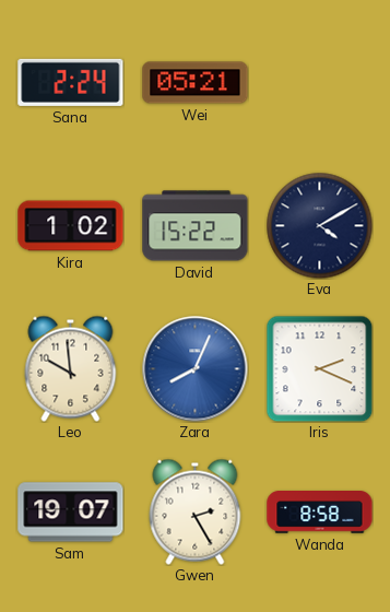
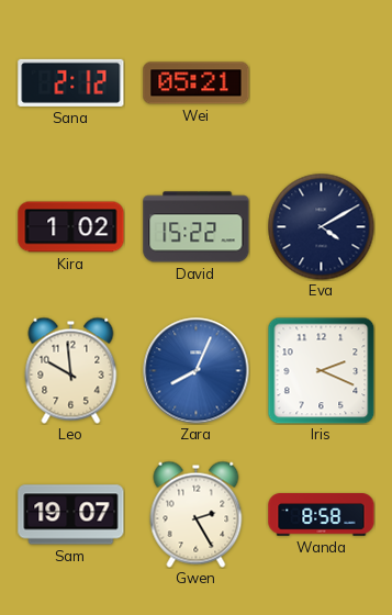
Sana: 2:24 -> 2:12
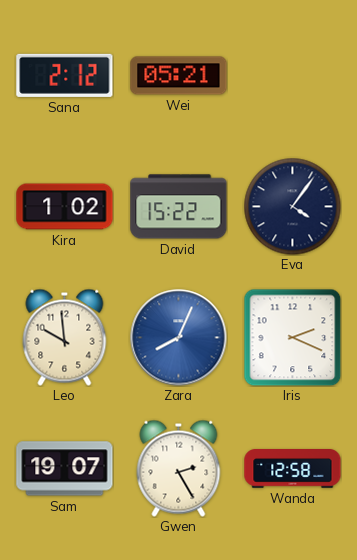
Eva: 4:10 -> 4:06
Wanda: 8:58 -> 12:58
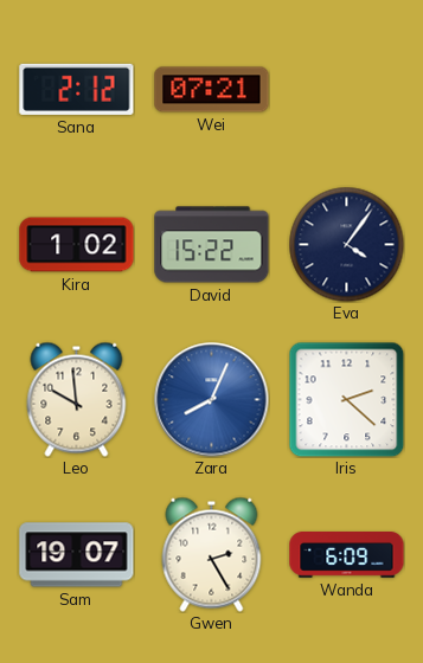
Wei: 05:21 -> 07:21
Iris: 2:19 -> 2:22
Wanda: 12:58 -> 6:09
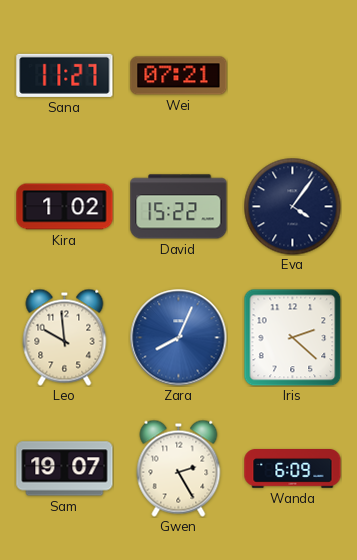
Sana: 2:12 -> 11:27
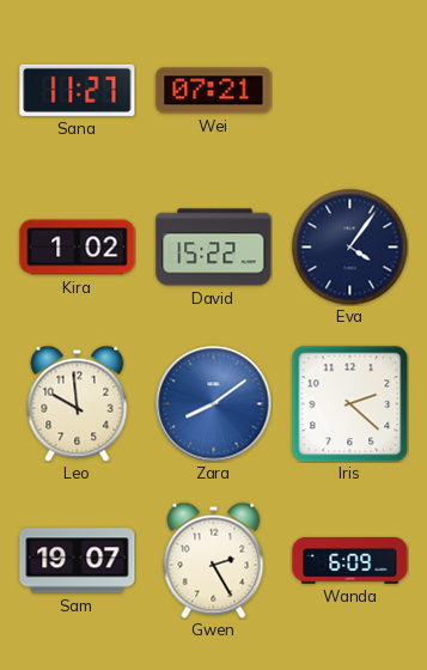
Zara: 8:04 -> 8:09
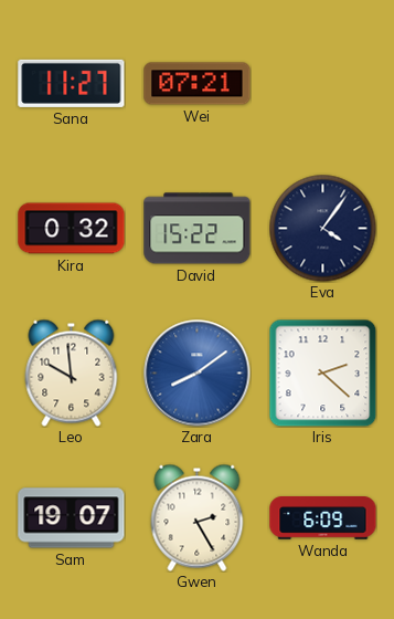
Kira: 1:02 -> 0:32
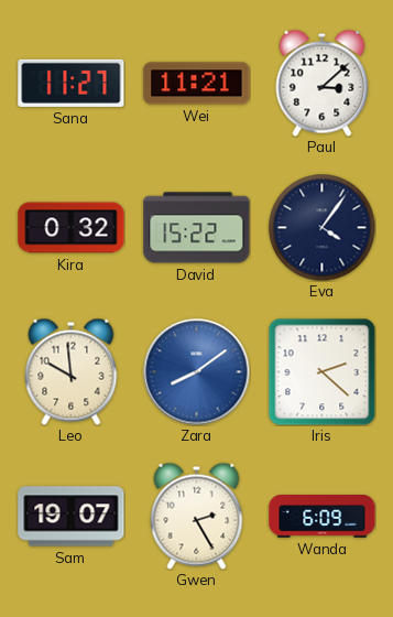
Wei: 07:21 -> 11:21
Paul: none -> 3:08
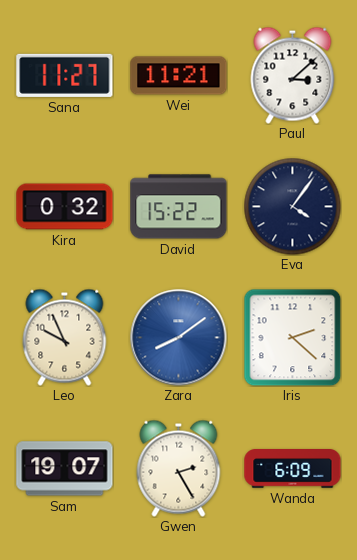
Leo: 9:59 -> 9:56
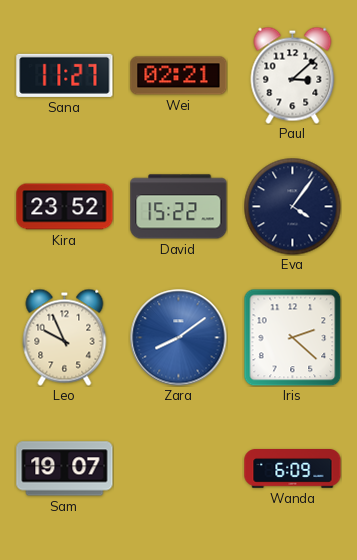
Wei: 11:21 -> 02:21
Kira: 0:32 -> 23:52
Gwen: 2:25 -> none
